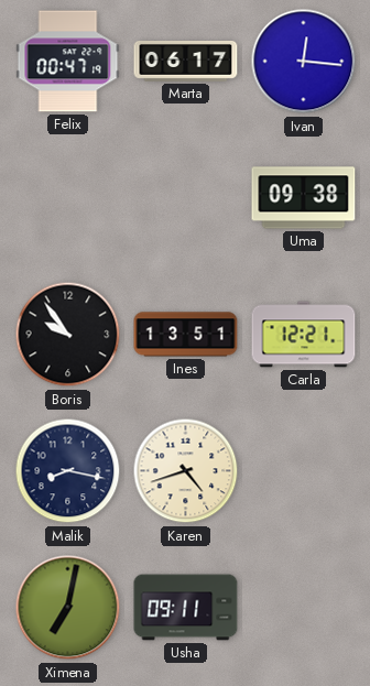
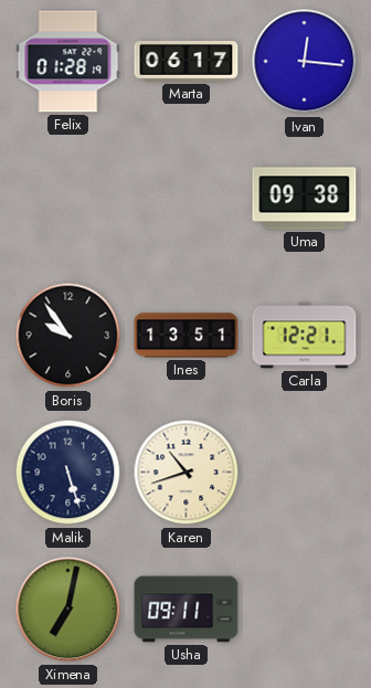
Felix: 00:47 -> 01:28
Malik: 8:17 -> 5:27
Karen: 4:42 -> 10:42
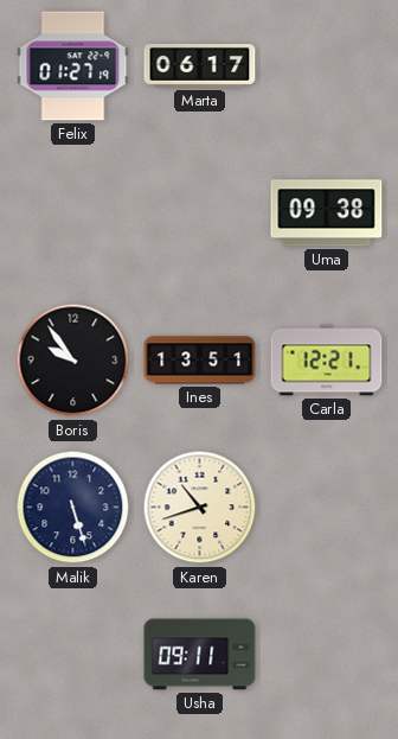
Felix: 01:28 -> 01:27
Ivan: 12:16 -> none
Ximena: 7:02 -> none
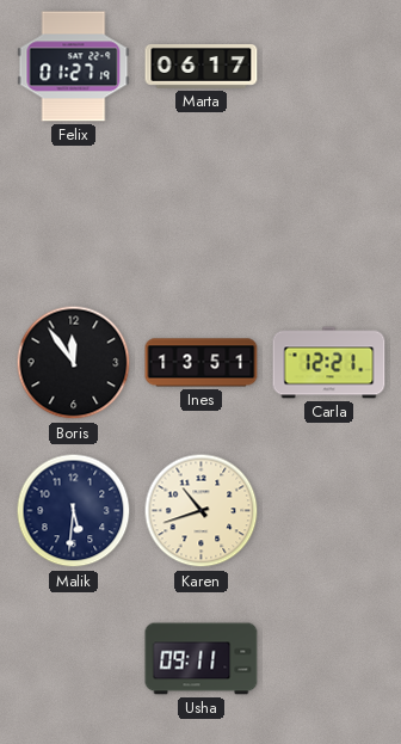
Uma: 09:38 -> none
Boris: 9:54 -> 11:54
Malik: 5:27 -> 5:31
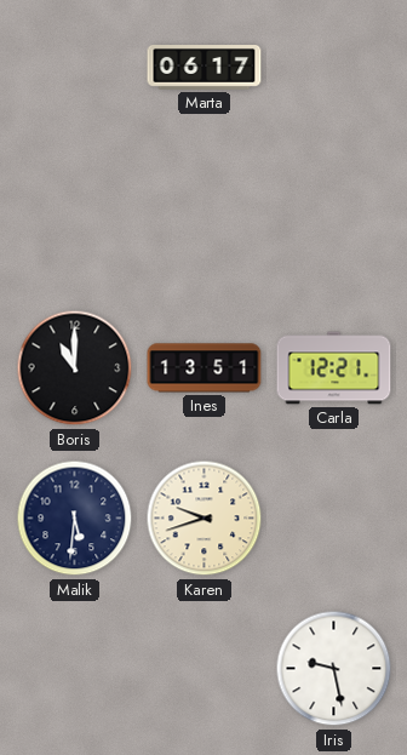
Felix: 01:27 -> none
Boris: 11:54 -> 11:00
Karen: 10:42 -> 9:42
Usha: 09:11 -> none
Iris: none -> 9:28
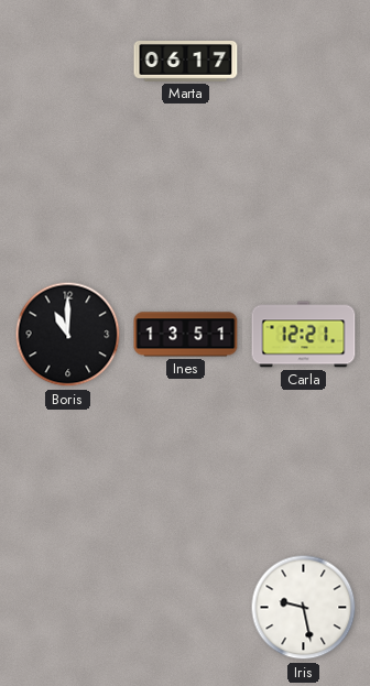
Malik: 5:31 -> none
Karen: 9:42 -> none
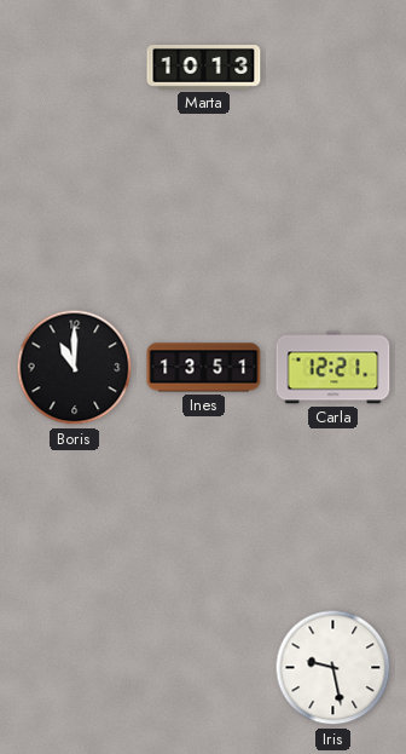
Marta: 06:17 -> 10:13
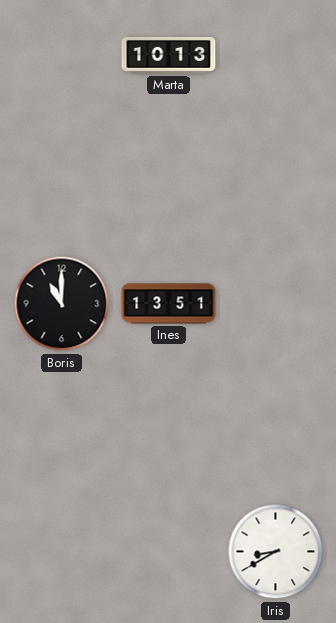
Carla: 12:21 -> none
Iris: 9:28 -> 8:40
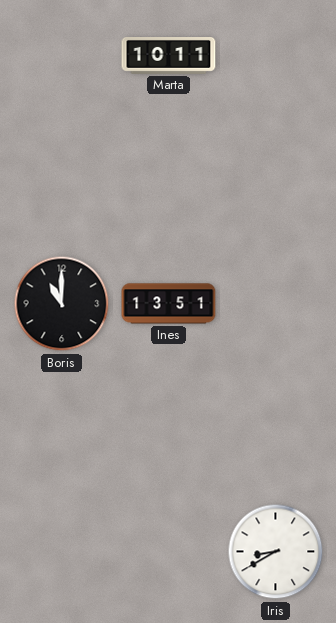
Marta: 10:13 -> 10:11
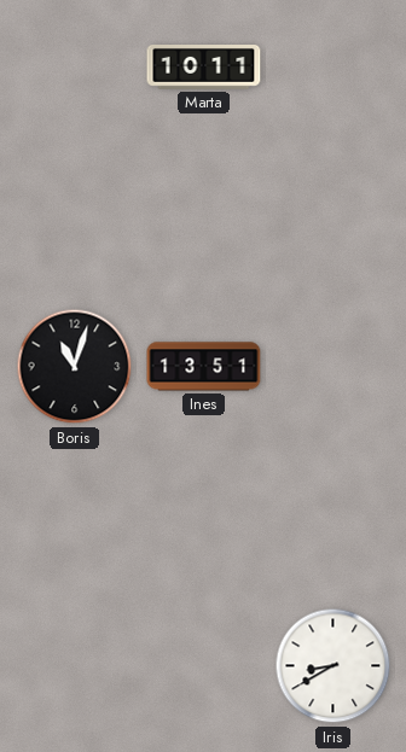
Boris: 11:00 -> 11:03
